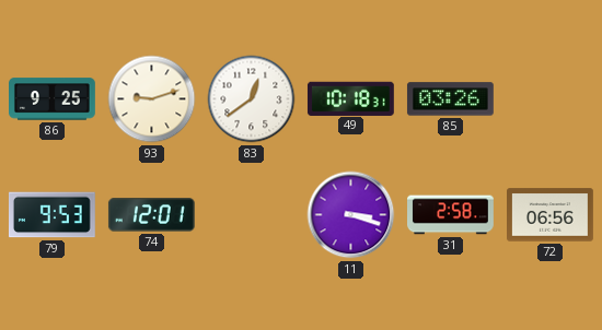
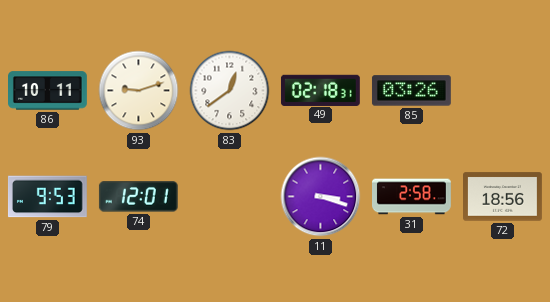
86: 9:25 -> 10:11
49: 10:18 -> 02:18
72: 06:56 -> 18:56
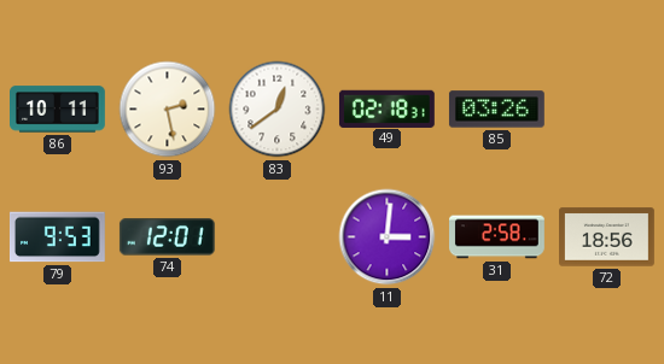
93: 9:12 -> 2:28
11: 3:18 -> 3:01
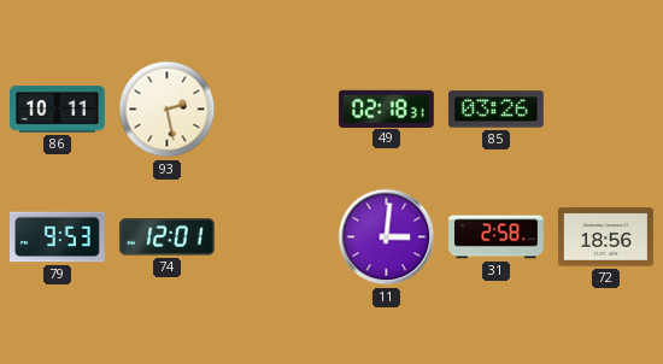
83: 12:39 -> none
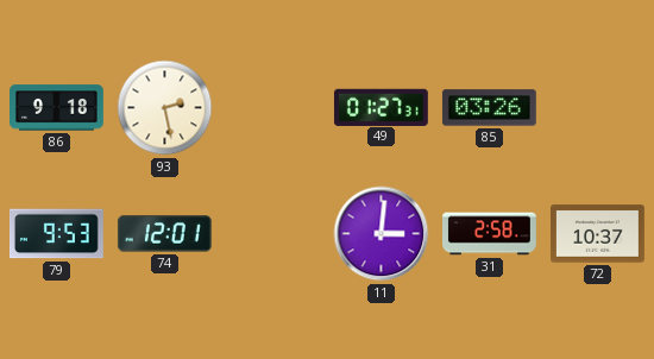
86: 10:11 -> 9:18
49: 02:18 -> 01:27
72: 18:56 -> 10:37
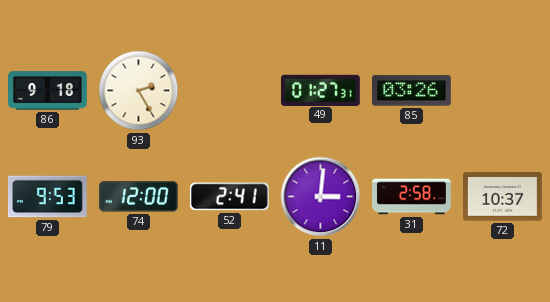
93: 2:28 -> 2:25
74: 12:01 -> 12:00
52: none -> 2:41
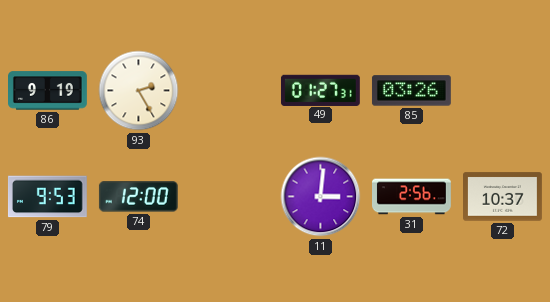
86: 9:18 -> 9:19
52: 2:41 -> none
31: 2:58 -> 2:56
